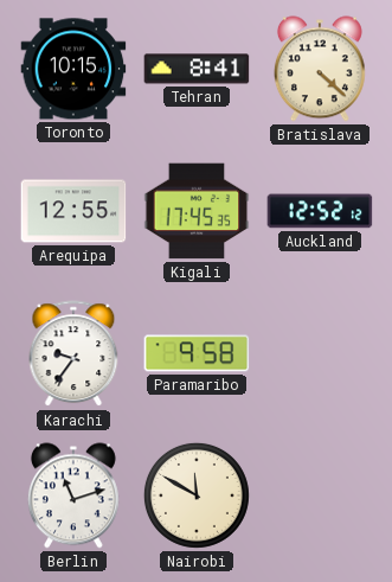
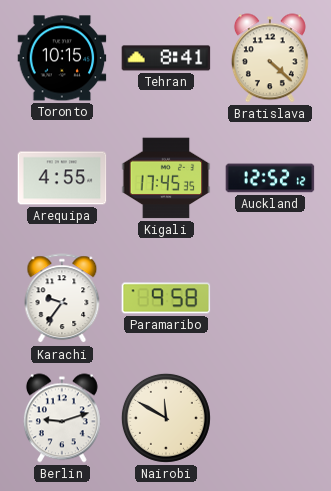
Arequipa: 12:55 -> 4:55
Berlin: 11:12 -> 9:12
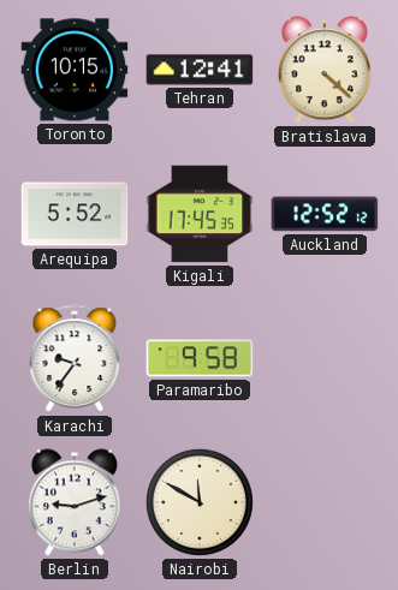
Tehran: 8:41 -> 12:41
Arequipa: 4:55 -> 5:52
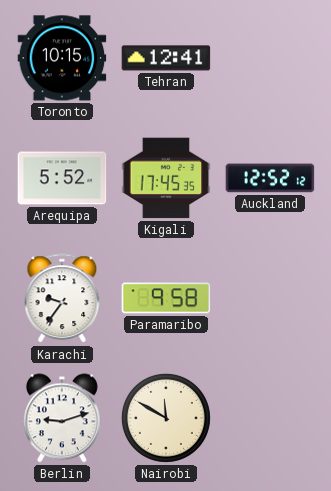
Bratislava: 4:22 -> none
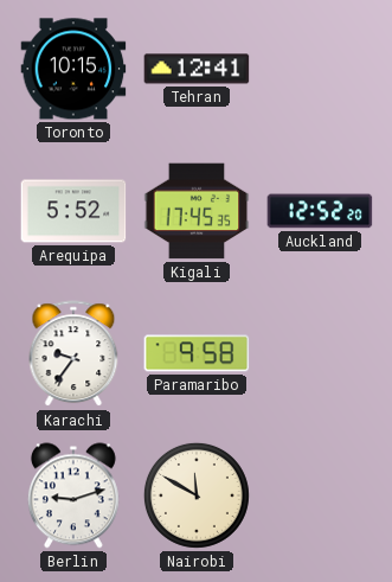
Auckland: 12:52:12 -> 12:52:20
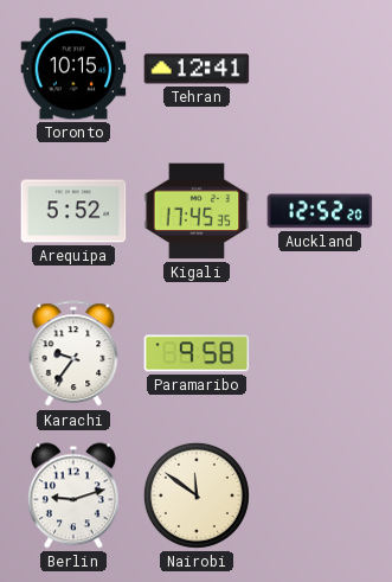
Nairobi: 11:50 -> 11:51
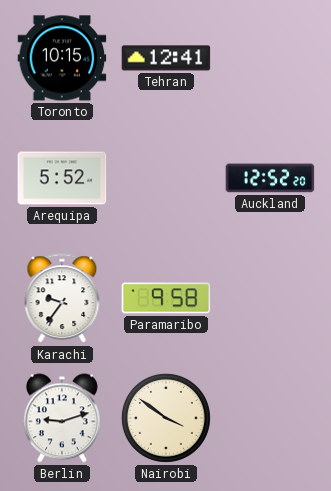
Kigali: 17:45 -> none
Nairobi: 11:51 -> 3:51
